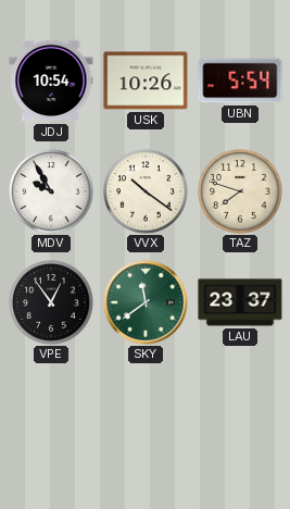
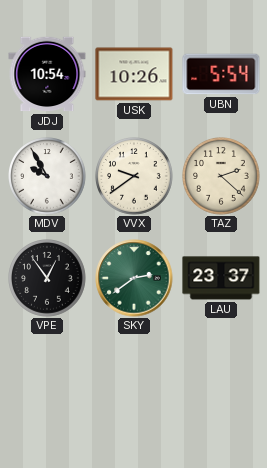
VVX: 10:21 -> 9:39
TAZ: 7:48 -> 2:22
SKY: 11:39 -> 2:39
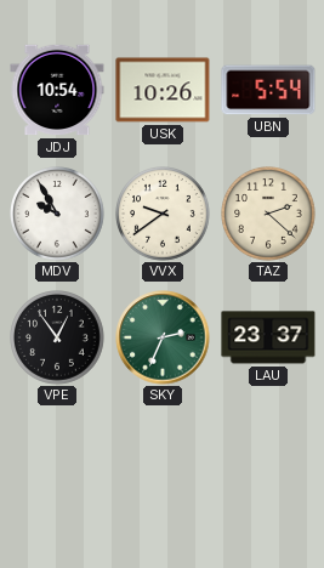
SKY: 2:39 -> 2:34
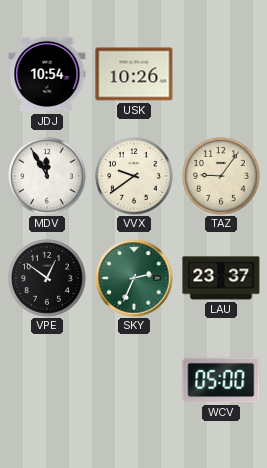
UBN: 5:54 -> none
MDV: 9:55 -> 11:55
TAZ: 2:22 -> 9:06
VPE: 12:54 -> 12:51
WCV: none -> 05:00
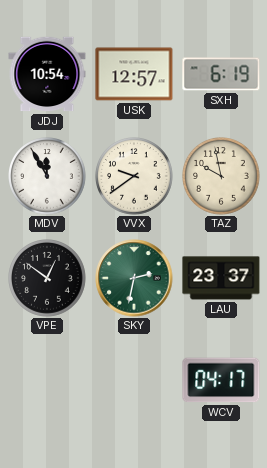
USK: 10:26 -> 12:57
SXH: none -> 6:19
TAZ: 9:06 -> 9:58
SKY: 2:34 -> 2:32
WCV: 05:00 -> 04:17
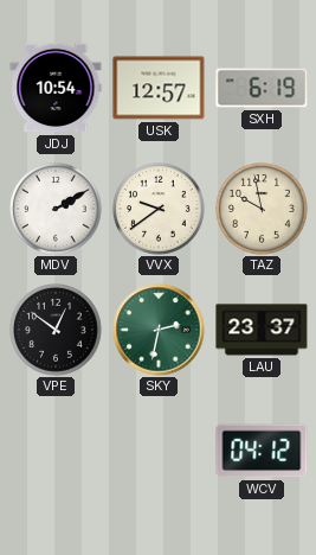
MDV: 11:55 -> 2:10
WCV: 04:17 -> 04:12
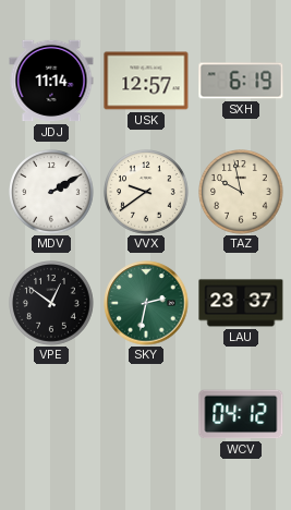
JDJ: 10:54 -> 11:14
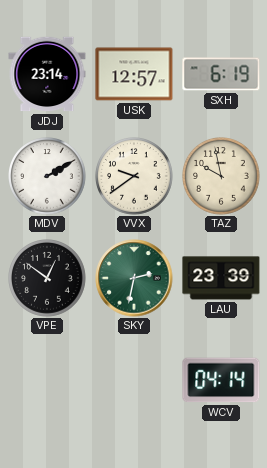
JDJ: 11:14 -> 23:14
LAU: 23:37 -> 23:39
WCV: 04:12 -> 04:14
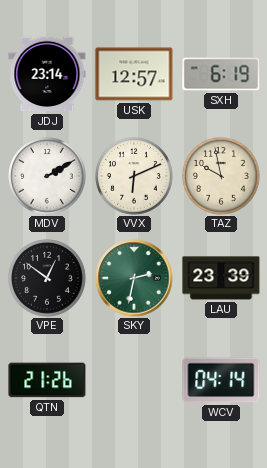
VVX: 9:39 -> 6:11
QTN: none -> 21:26
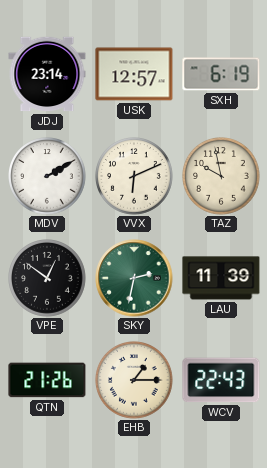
LAU: 23:39 -> 11:39
EHB: none -> 1:15
WCV: 04:14 -> 22:43
